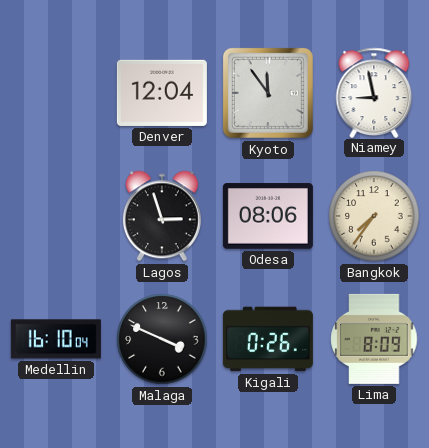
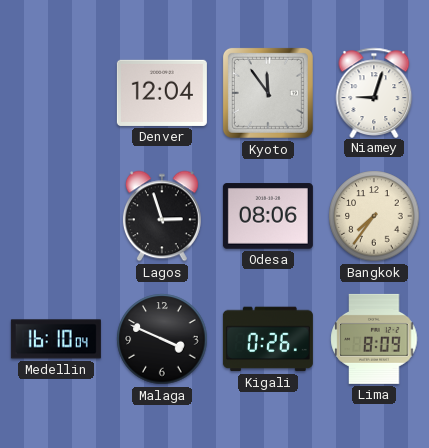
Niamey: 8:58 -> 9:03
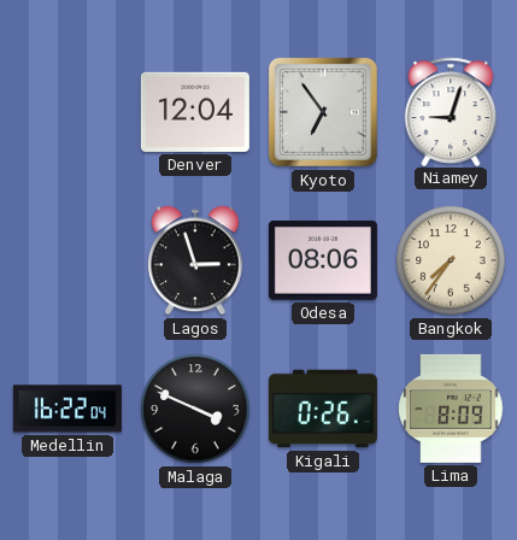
Kyoto: 11:54 -> 6:54
Medellin: 16:10 -> 16:22
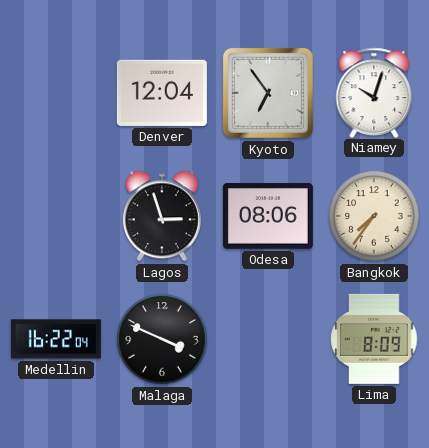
Niamey: 9:03 -> 10:03
Kigali: 0:26 -> none
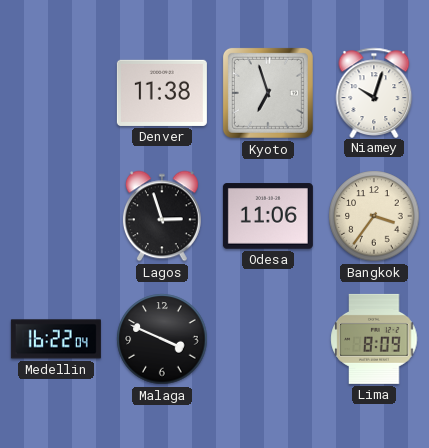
Denver: 12:04 -> 11:38
Kyoto: 6:54 -> 6:57
Odesa: 08:06 -> 11:06
Bangkok: 7:36 -> 3:36
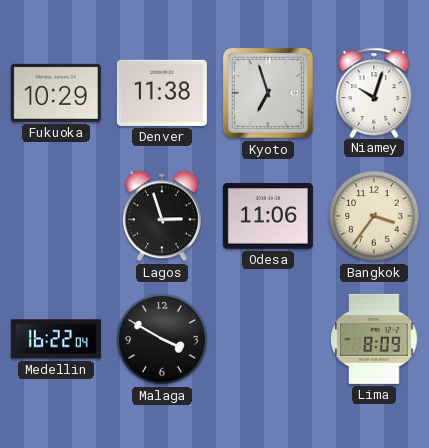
Fukuoka: none -> 10:29
Malaga: 3:49 -> 3:50
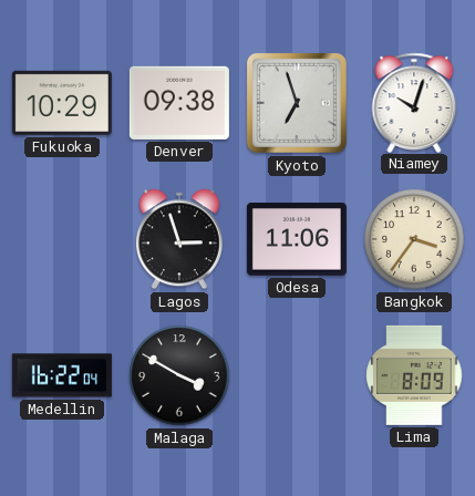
Denver: 11:38 -> 09:38
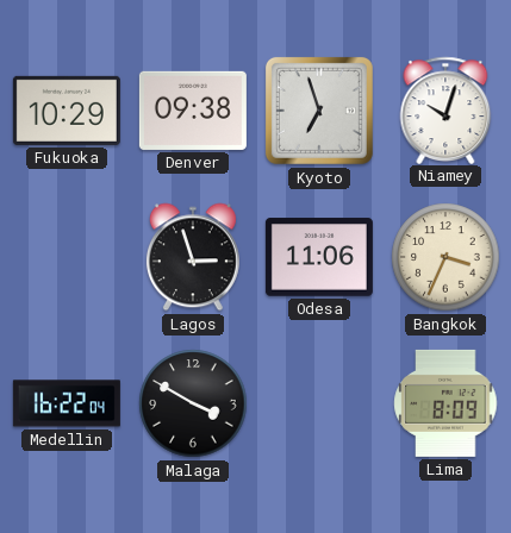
Bangkok: 3:36 -> 3:34
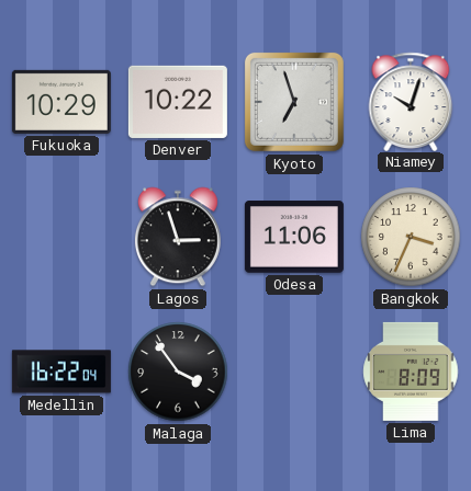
Denver: 09:38 -> 10:22
Malaga: 3:50 -> 3:54
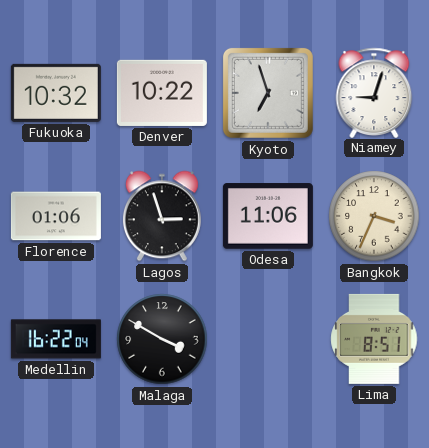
Fukuoka: 10:29 -> 10:32
Niamey: 10:03 -> 9:03
Florence: none -> 01:06
Malaga: 3:54 -> 3:50
Lima: 8:09 -> 8:51
